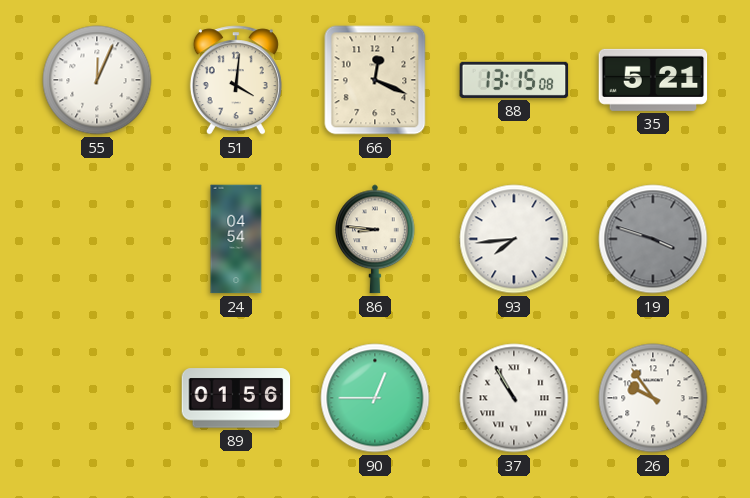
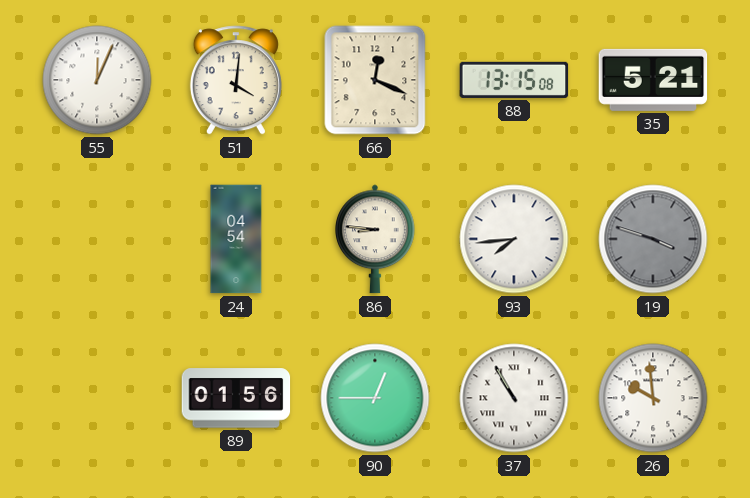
26: 9:54 -> 9:59
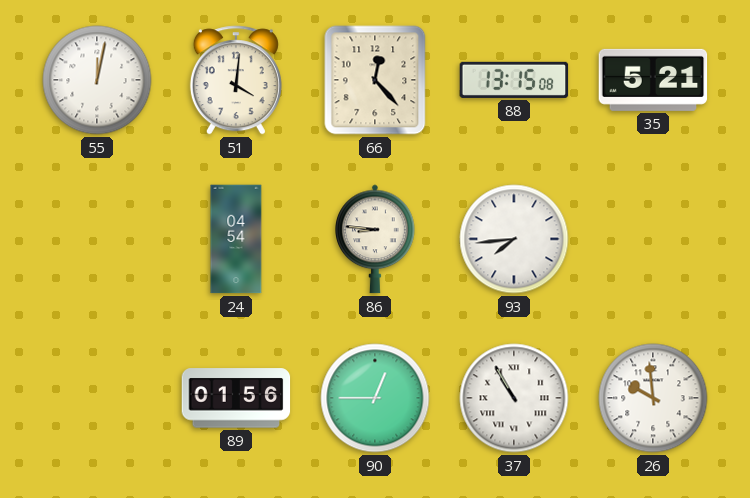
55: 12:04 -> 12:02
66: 12:19 -> 12:23
19: 3:48 -> none
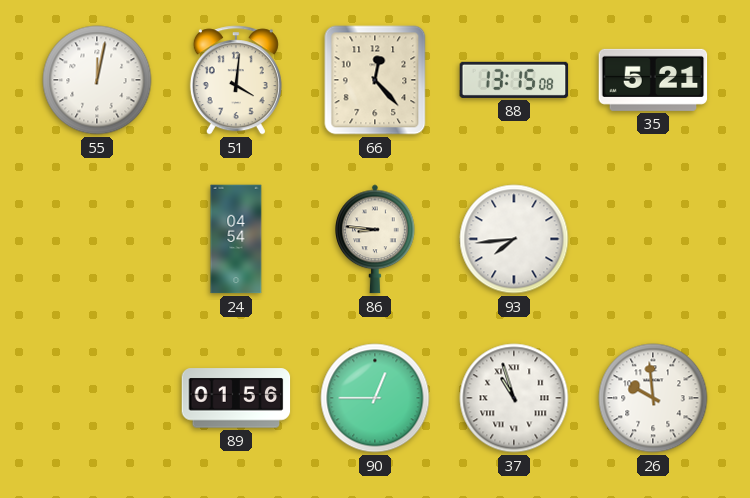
37: 10:55 -> 10:57
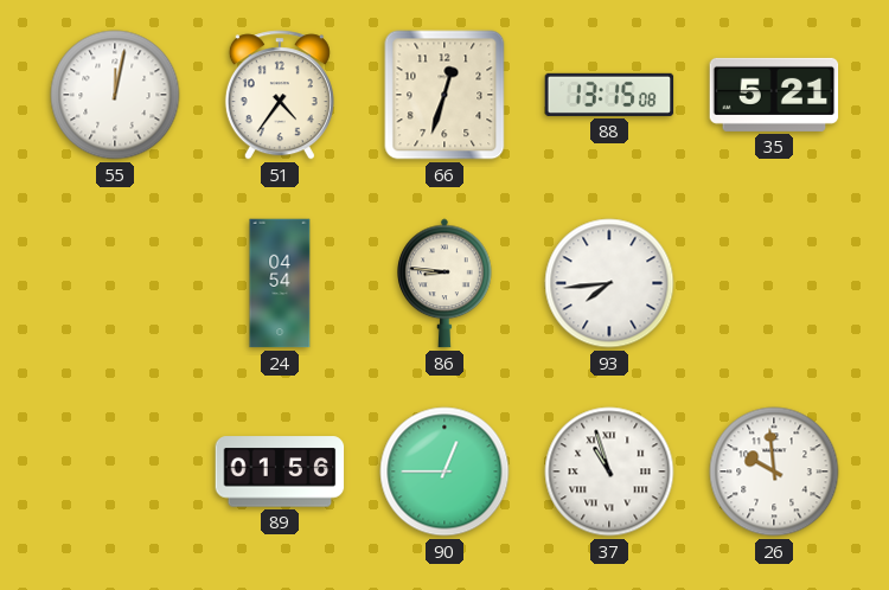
51: 4:01 -> 4:36
66: 12:23 -> 12:33
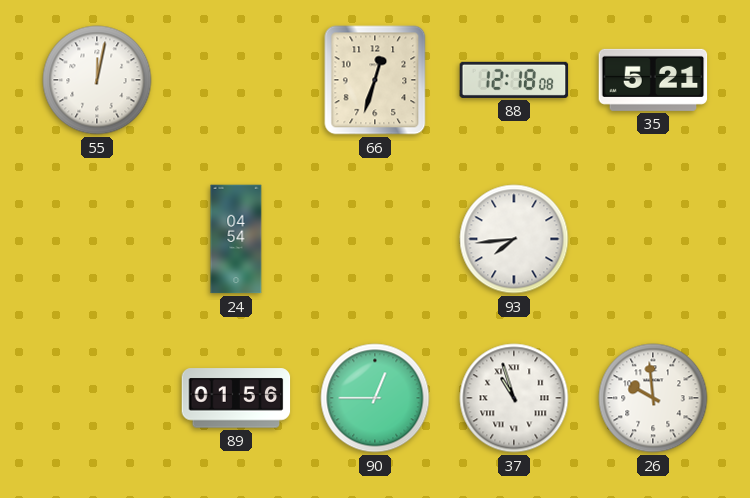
51: 4:36 -> none
88: 13:15 -> 12:18
86: 8:46 -> none
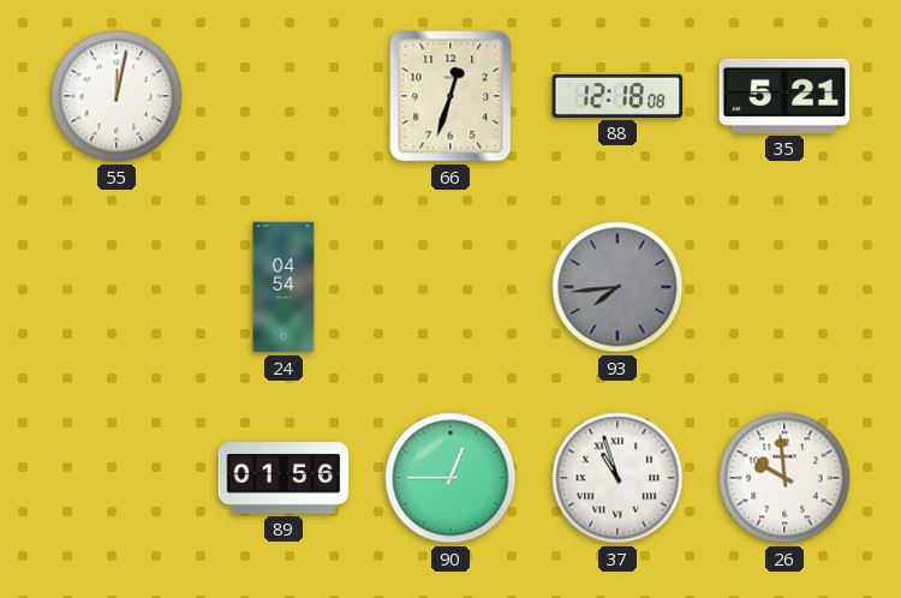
93 dial: white -> grey
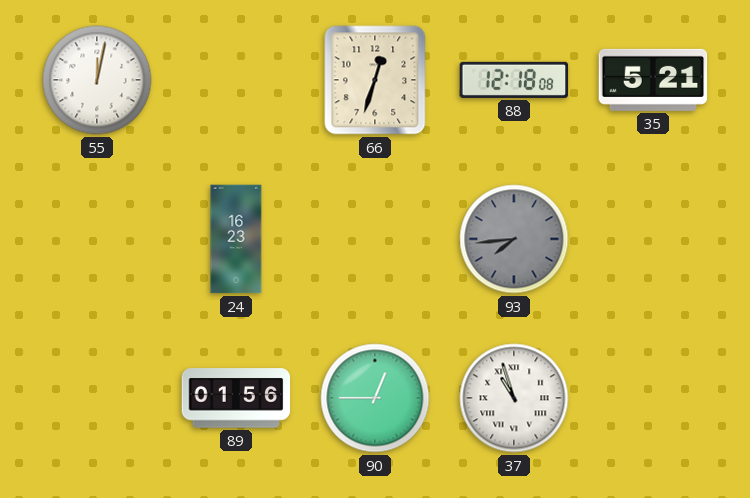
24: 04:54 -> 16:23
26: 9:59 -> none
